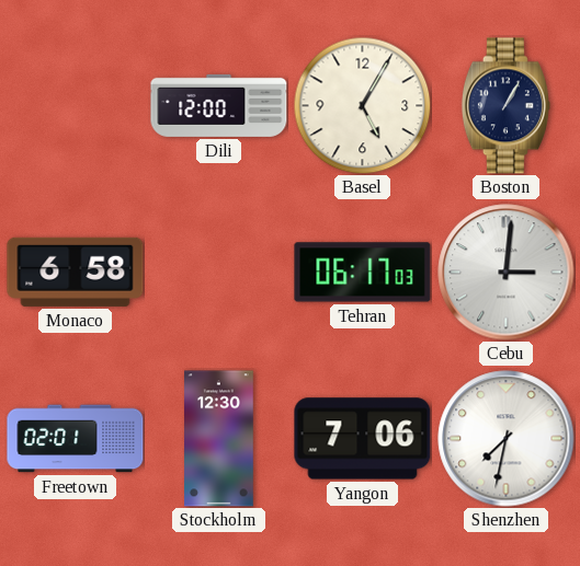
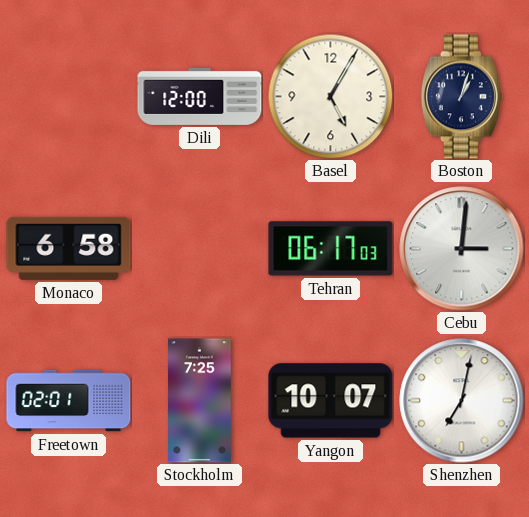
Boston: 1:05 -> 1:03
Stockholm: 12:30 -> 7:25
Yangon: 7:06 -> 10:07
Shenzhen: 7:32 -> 7:02
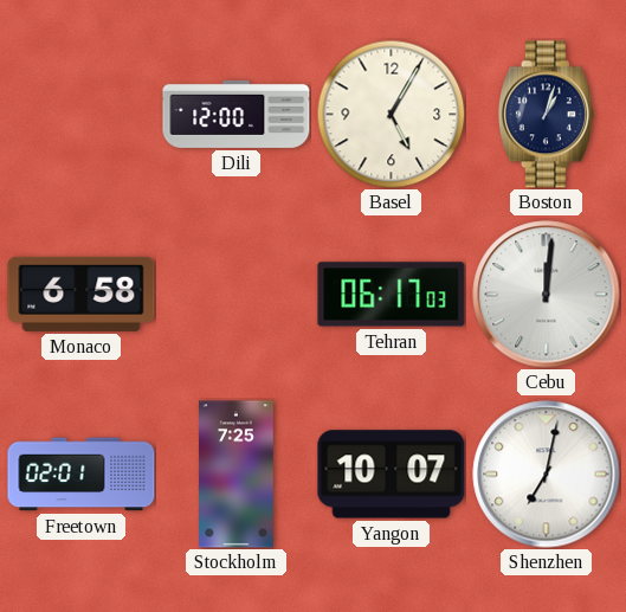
Cebu: 3:01 -> 12:01
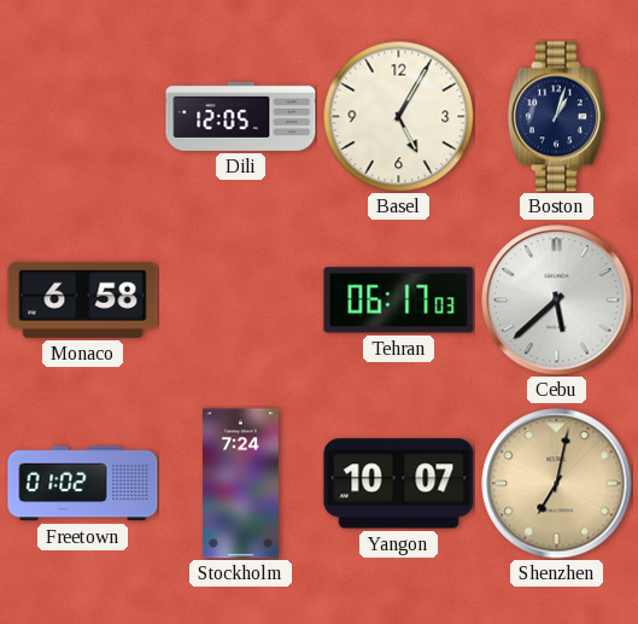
Dili: 12:00 -> 12:05
Cebu: 12:01 -> 5:38
Freetown: 02:01 -> 01:02
Stockholm: 7:25 -> 7:24
Shenzhen dial: white -> champagne
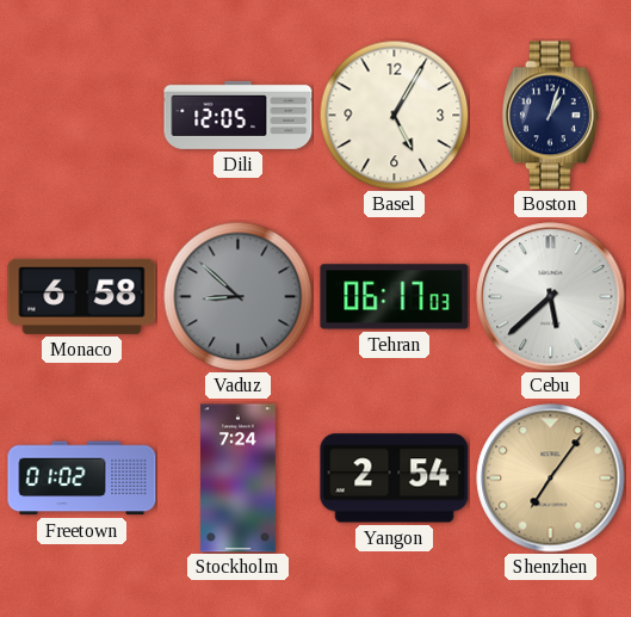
Vaduz: none -> 8:52
Yangon: 10:07 -> 2:54
Shenzhen: 7:02 -> 7:06
